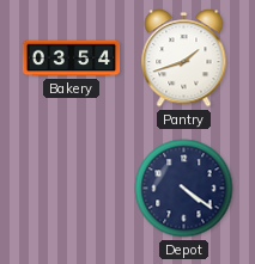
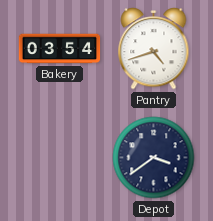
Pantry: 1:42 -> 4:42
Depot: 4:21 -> 3:39
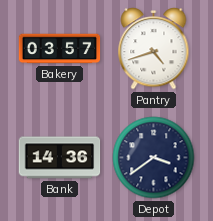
Bakery: 03:54 -> 03:57
Bank: none -> 14:36
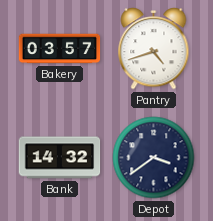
Bank: 14:36 -> 14:32
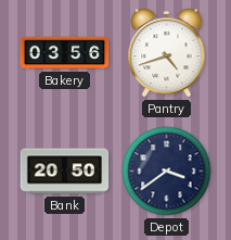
Bakery: 03:57 -> 03:56
Bank: 14:32 -> 20:50
